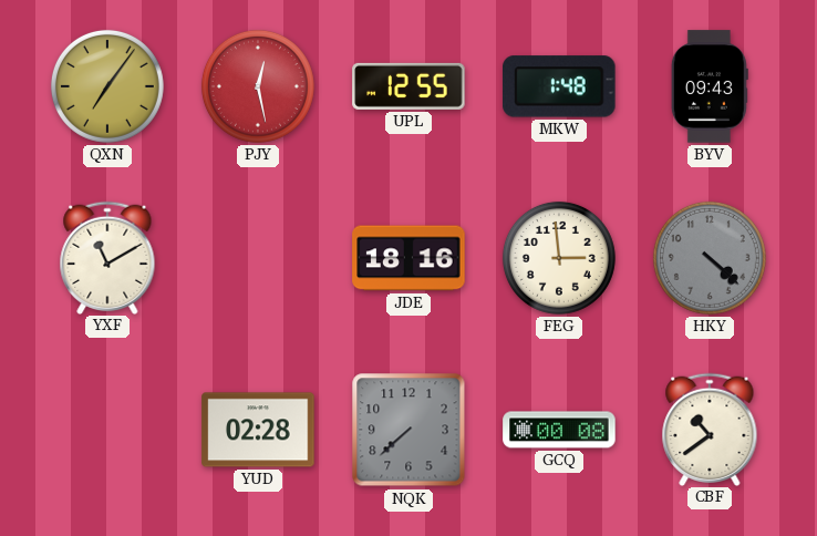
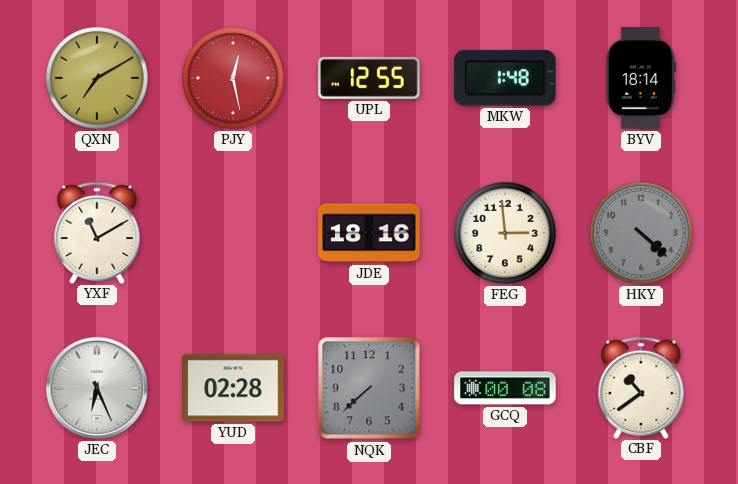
QXN: 7:06 -> 7:10
BYV: 09:43 -> 18:14
JEC: none -> 6:26
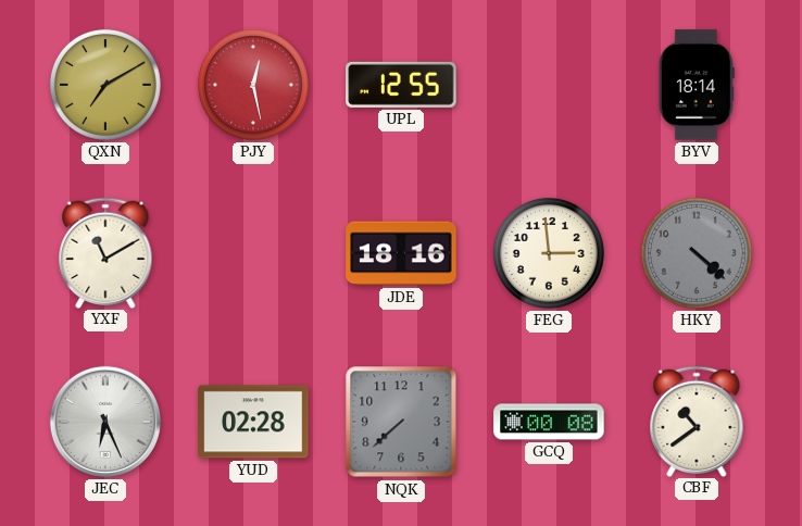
MKW: 1:48 -> none
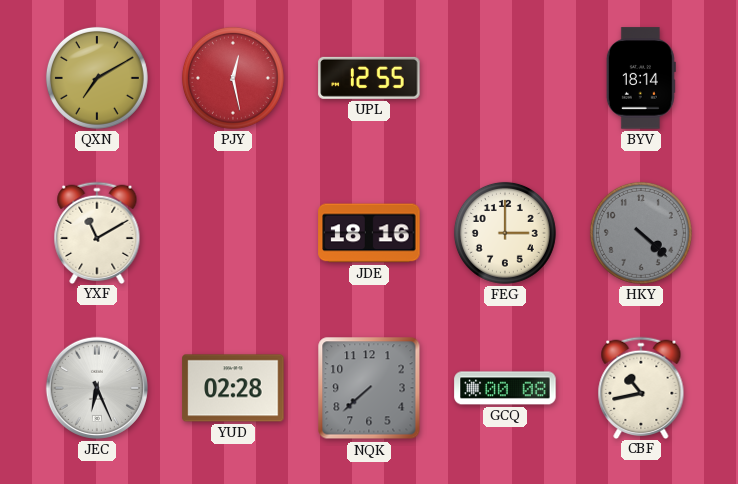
FEG: 2:59 -> 3:00
CBF: 10:39 -> 10:43
